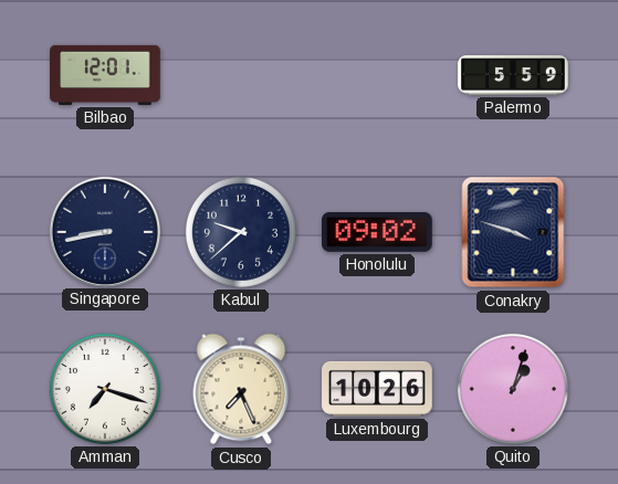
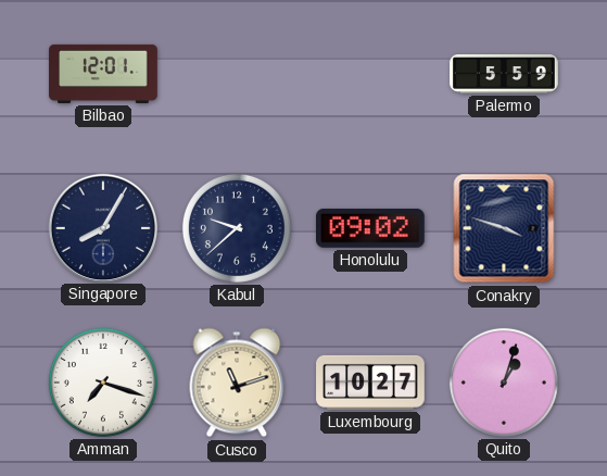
Singapore: 8:43 -> 8:05
Cusco: 7:26 -> 11:12
Luxembourg: 10:26 -> 10:27
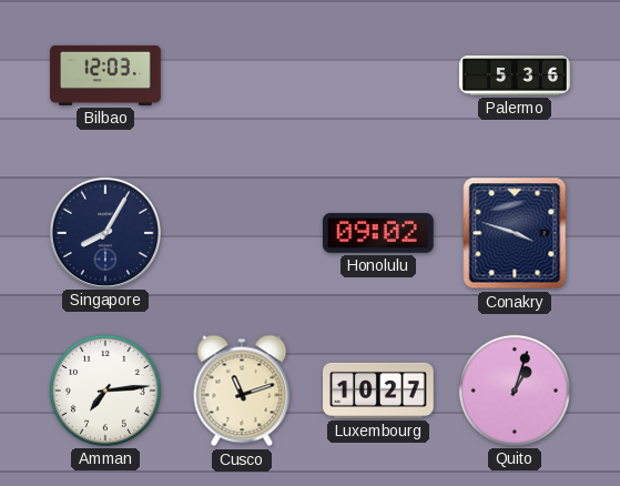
Bilbao: 12:01 -> 12:03
Palermo: 5:59 -> 5:36
Kabul: 9:38 -> none
Amman: 7:18 -> 7:14
